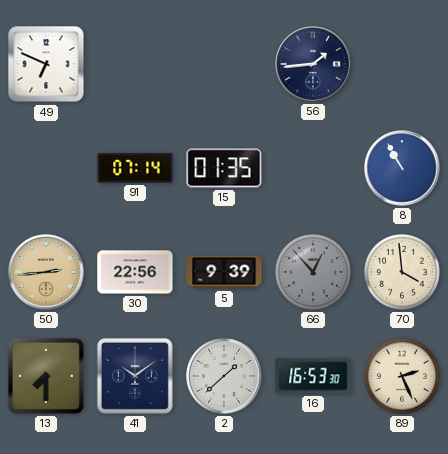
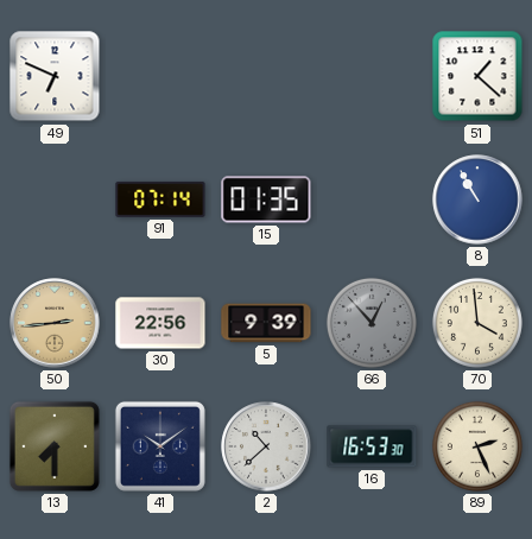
56: 1:44 -> none
51: none -> 1:22
2: 1:38 -> 10:38
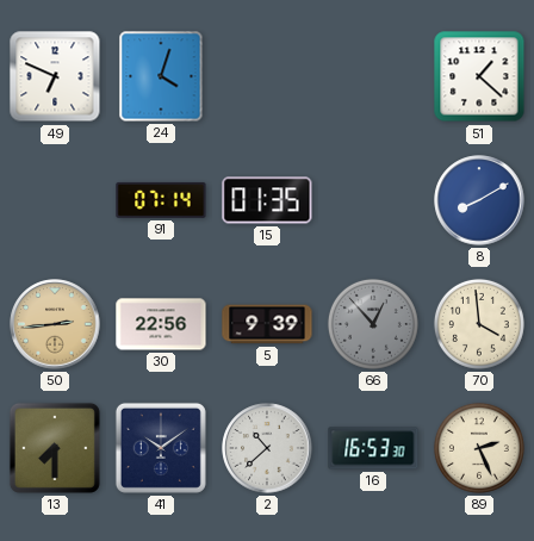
24: none -> 4:03
8: 10:55 -> 8:10
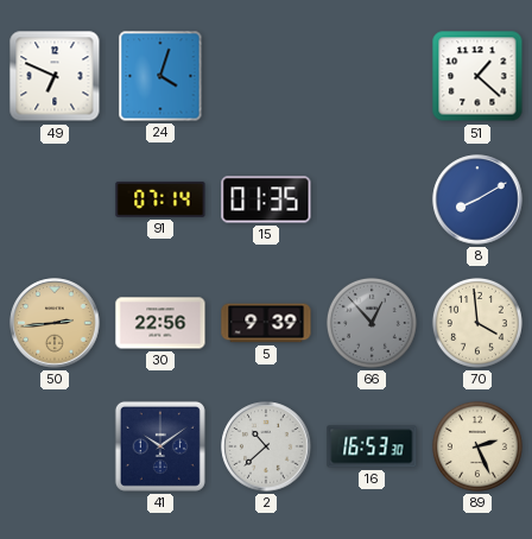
13: 7:30 -> none
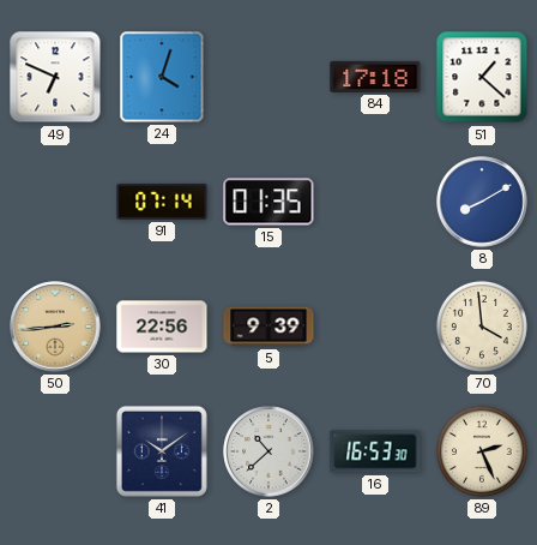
84: none -> 17:18
66: 12:53 -> none
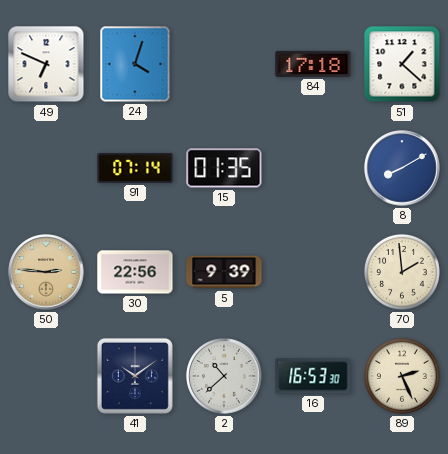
50: 2:44 -> 2:46
70: 3:59 -> 1:59
